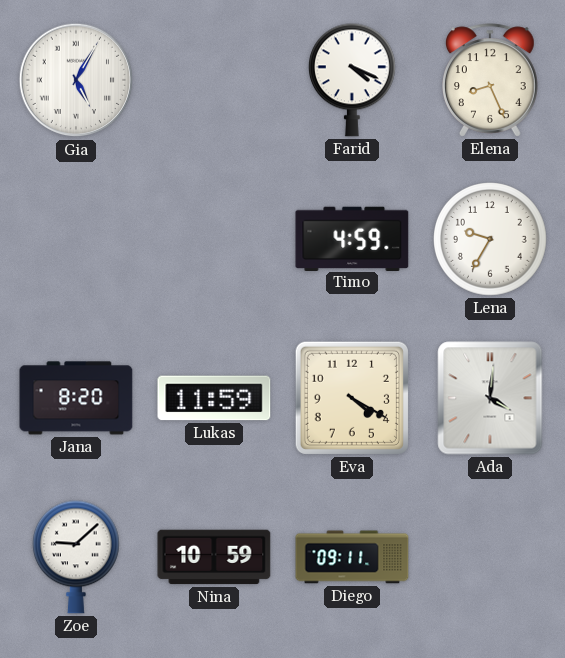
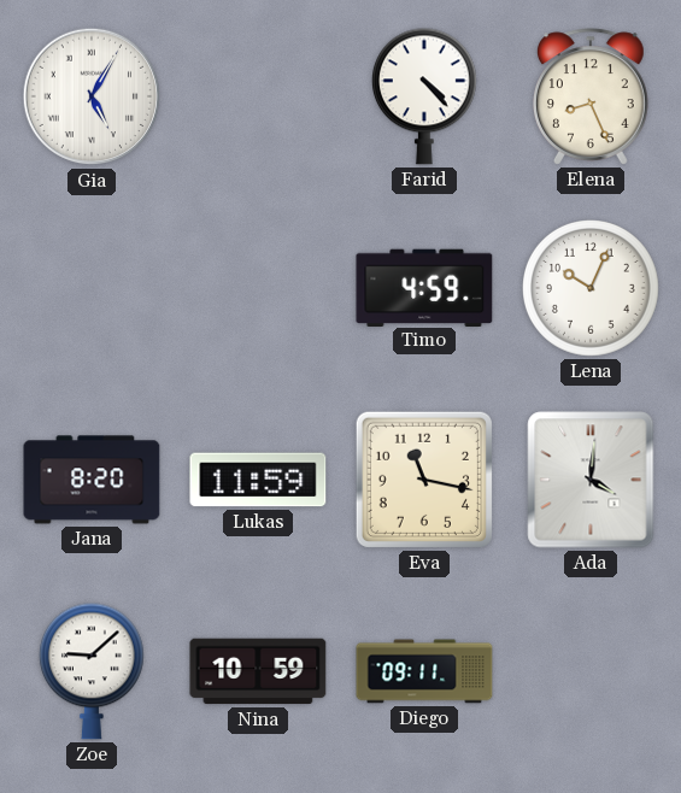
Farid: 4:19 -> 4:23
Lena: 9:35 -> 10:04
Eva: 4:20 -> 11:17
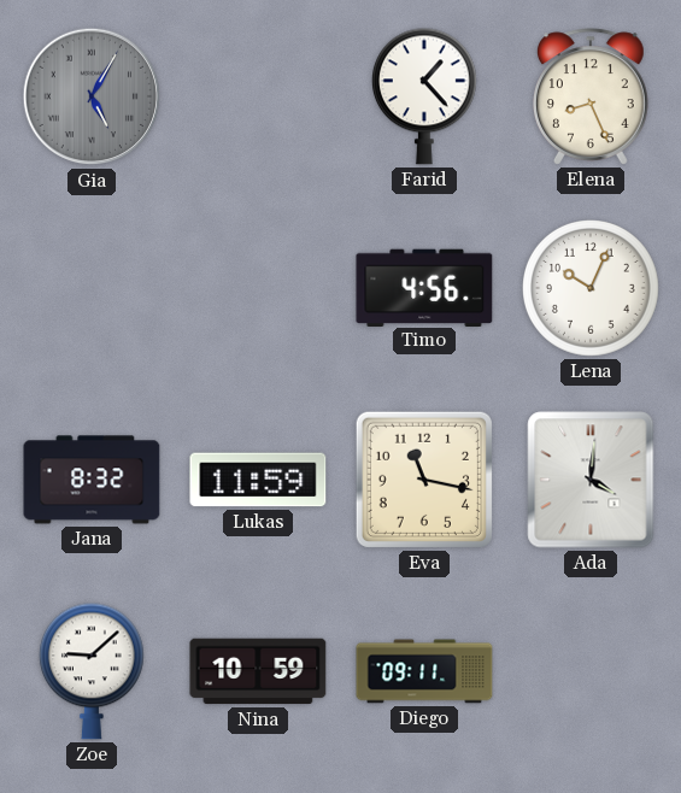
Gia dial: white -> grey
Farid: 4:23 -> 1:23
Timo: 4:59 -> 4:56
Jana: 8:20 -> 8:32
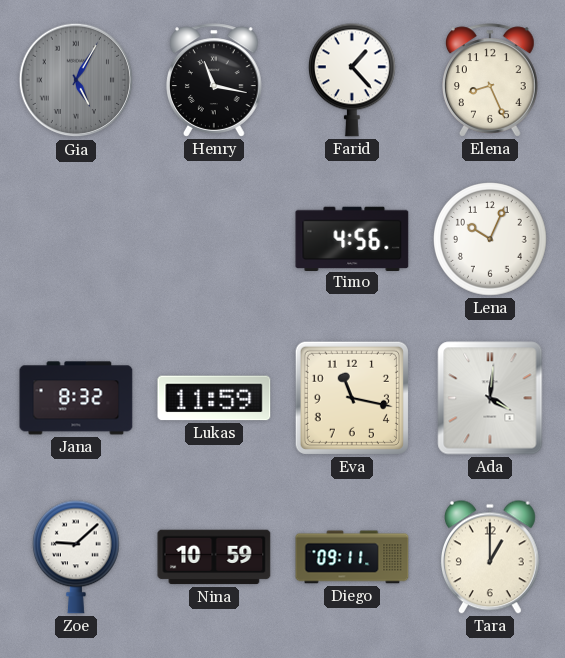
Henry: none -> 11:17
Tara: none -> 1:00
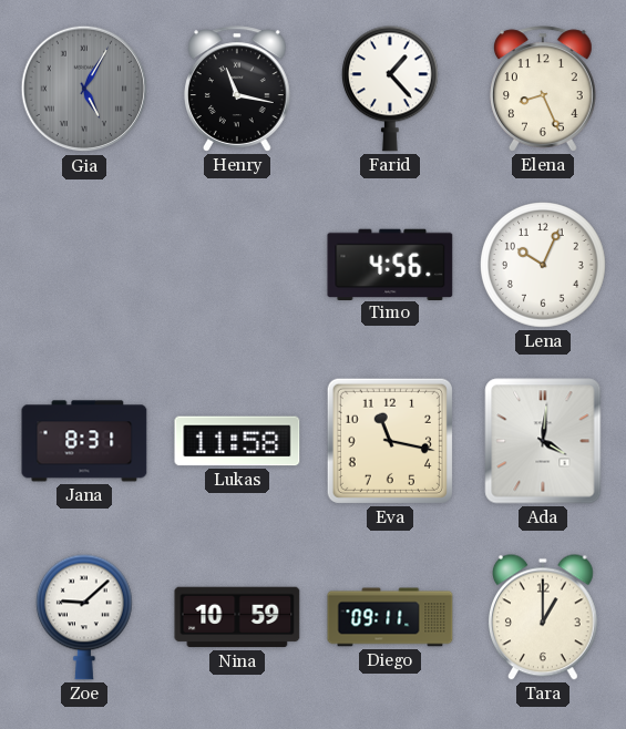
Jana: 8:32 -> 8:31
Lukas: 11:59 -> 11:58
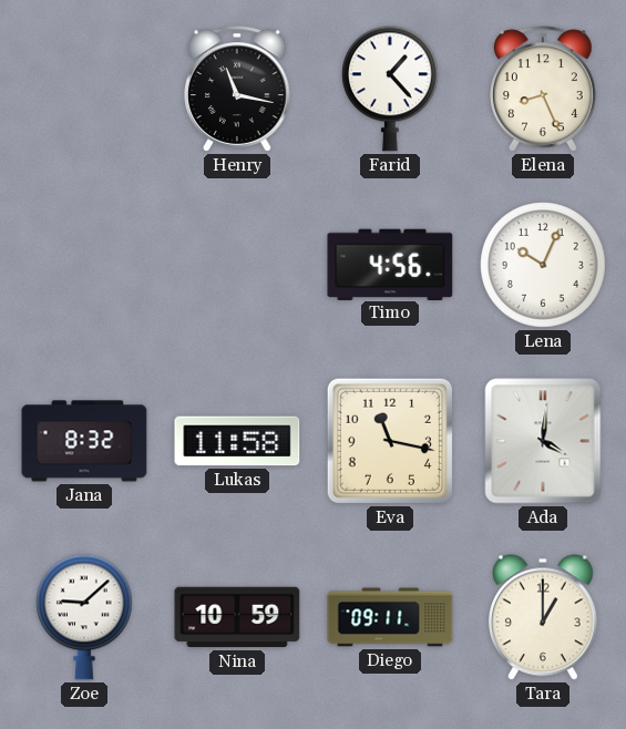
Gia: 5:05 -> none
Jana: 8:31 -> 8:32
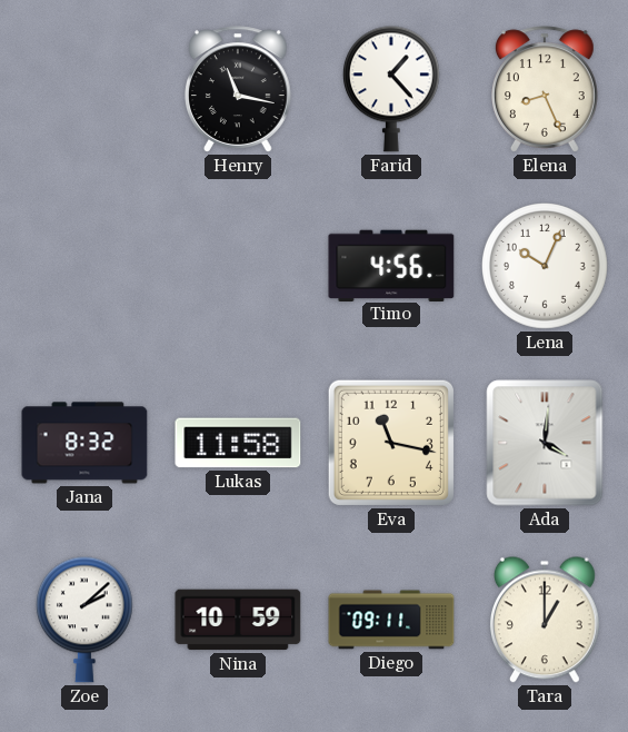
Zoe: 9:08 -> 2:08
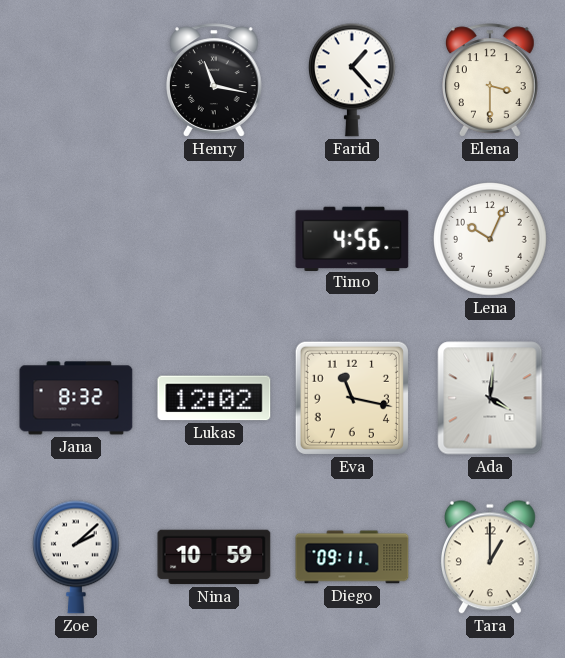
Elena: 8:26 -> 3:30
Lukas: 11:58 -> 12:02
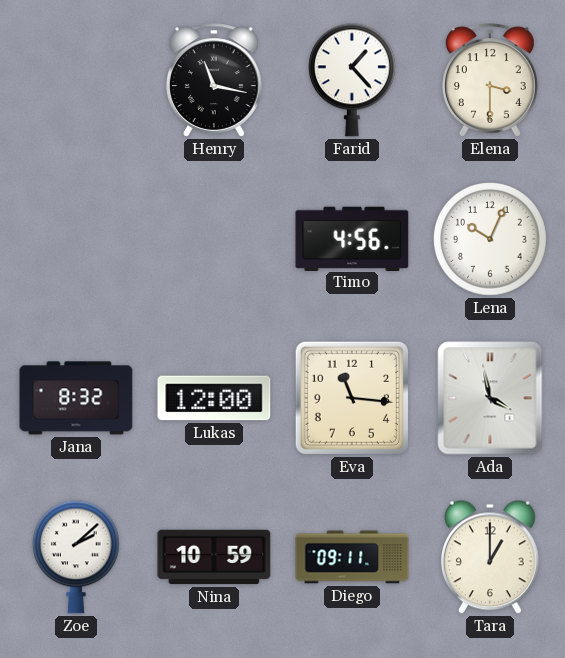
Lukas: 12:02 -> 12:00
Eva: 11:17 -> 11:16
Ada: 4:01 -> 3:58
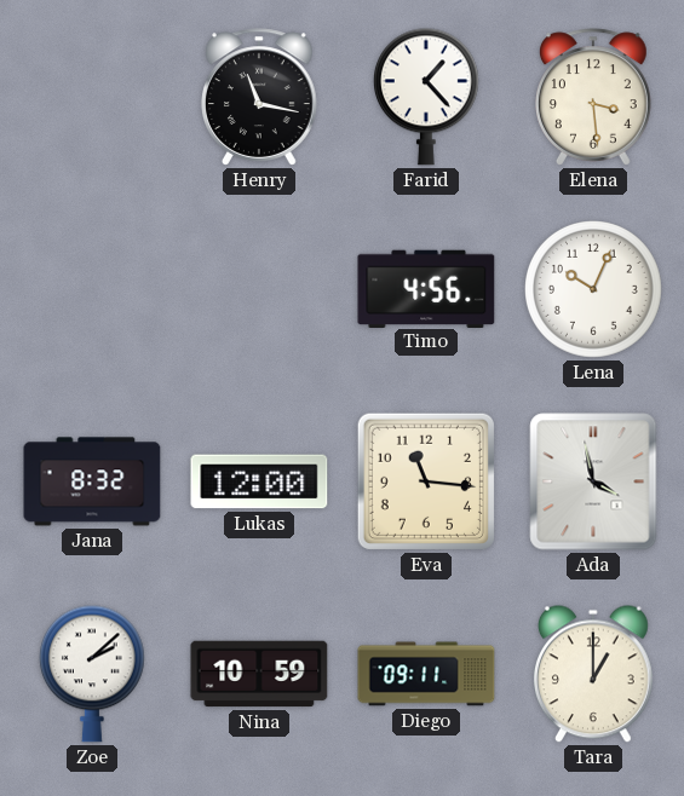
Elena: 3:30 -> 3:29
